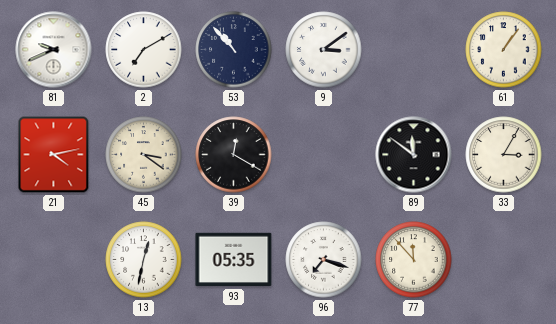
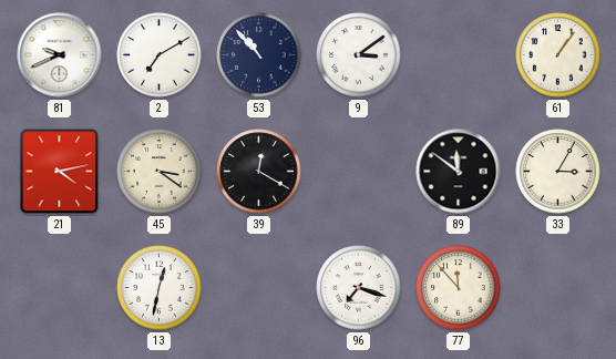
93: 05:35 -> none
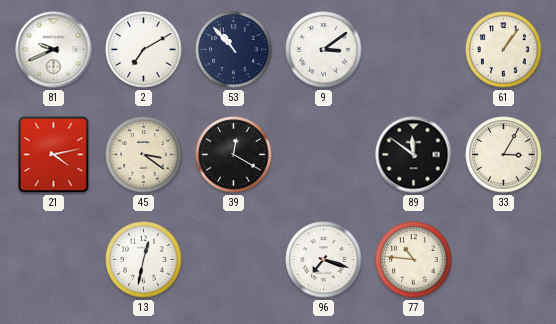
77: 11:53 -> 10:46
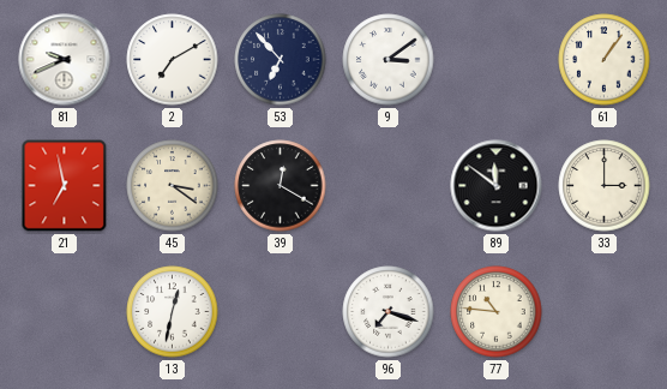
53: 10:53 -> 6:53
21: 4:13 -> 6:58
33: 3:05 -> 3:00
